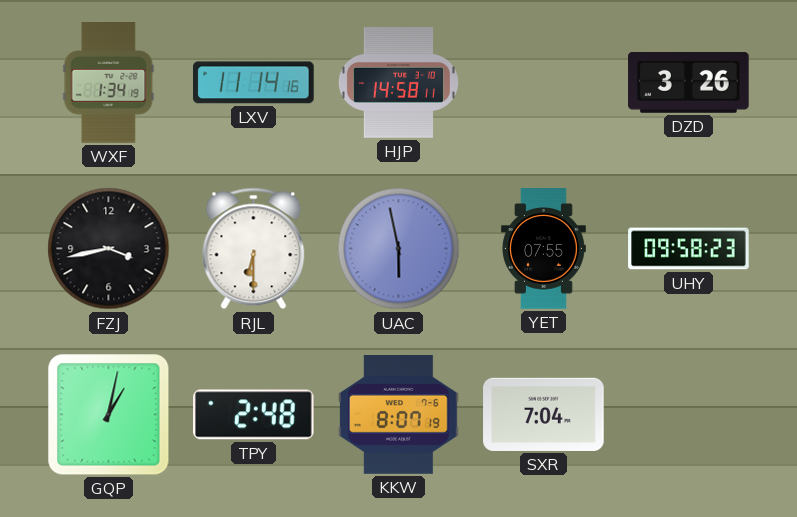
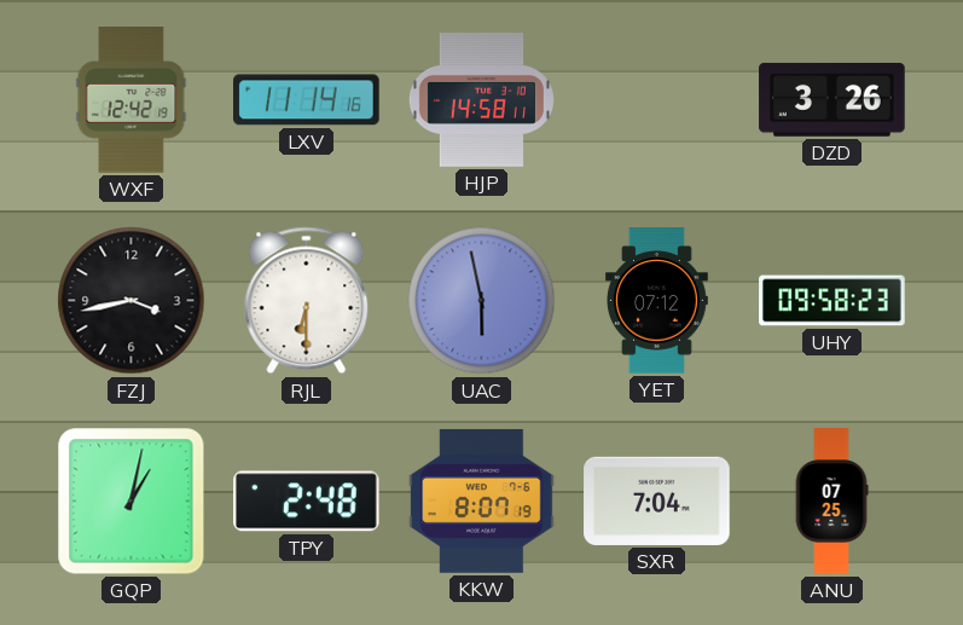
WXF: 1:34 -> 12:42
YET: 07:55 -> 07:12
ANU: none -> 07:25
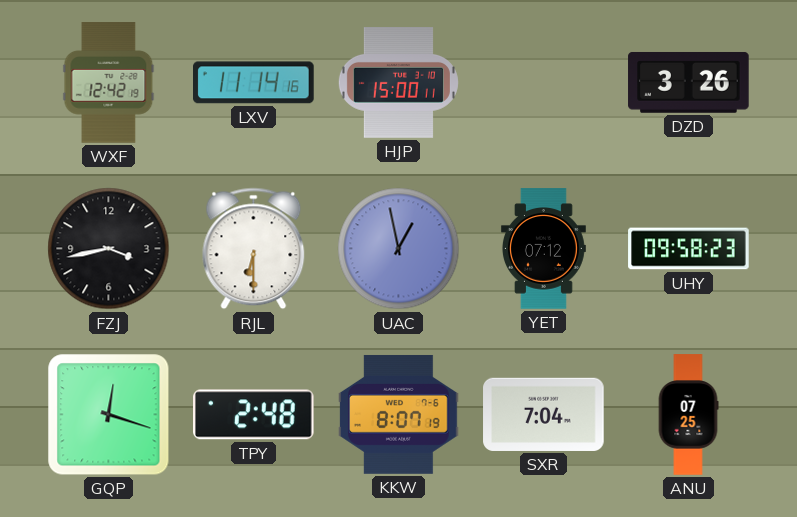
HJP: 14:58 -> 15:00
UAC: 5:58 -> 12:58
GQP: 1:02 -> 12:18
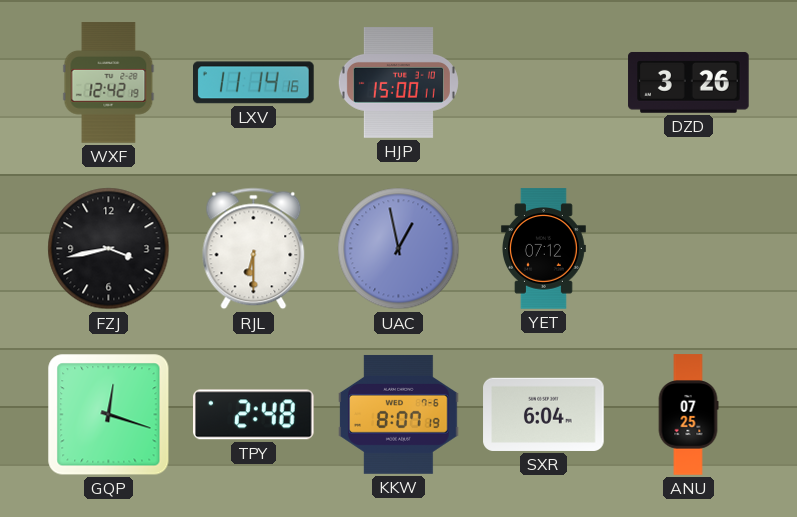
UHY: 09:58 -> none
SXR: 7:04 -> 6:04
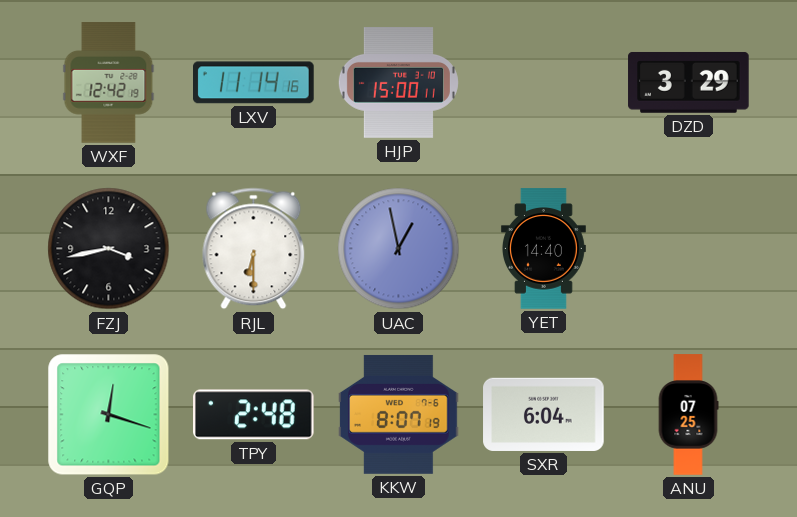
DZD: 3:26 -> 3:29
YET: 07:12 -> 14:40
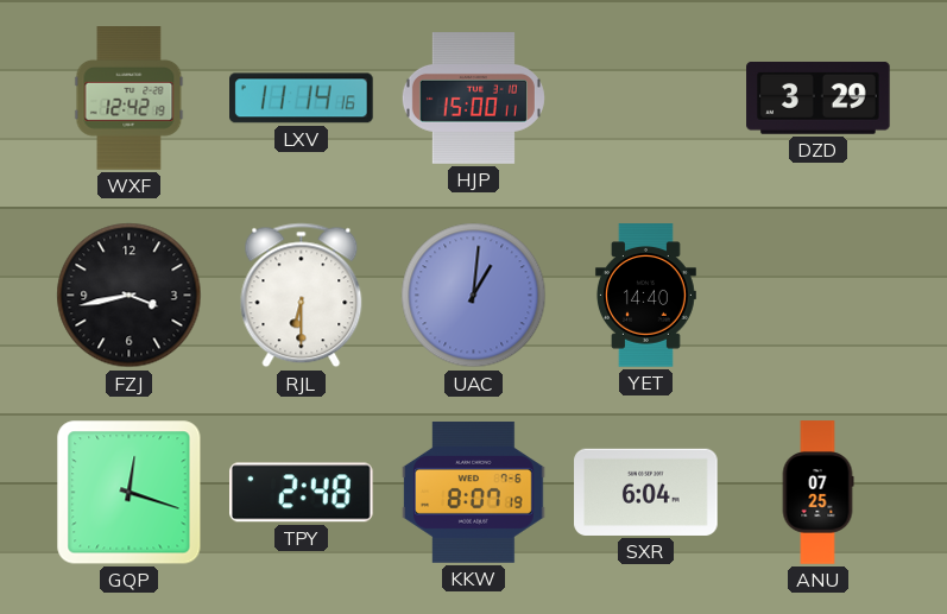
UAC: 12:58 -> 1:01
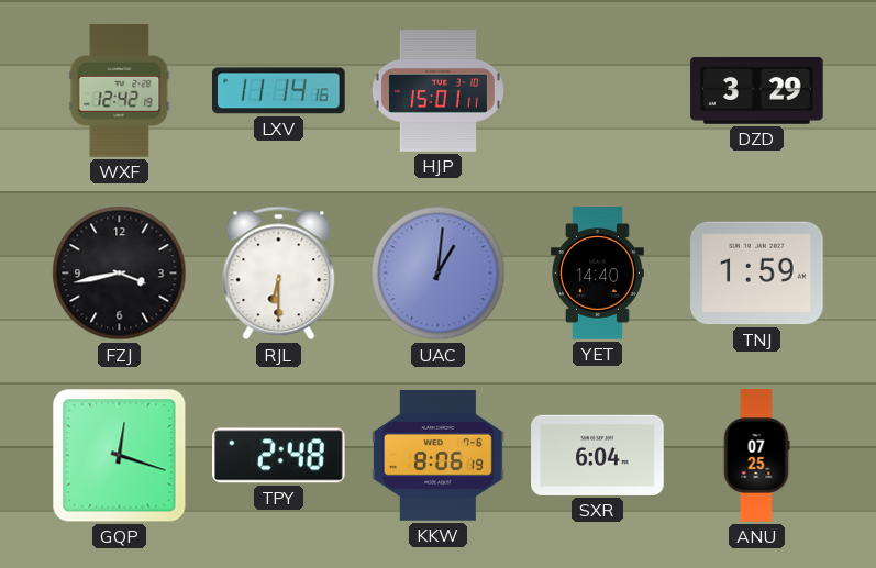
HJP: 15:00 -> 15:01
TNJ: none -> 1:59
KKW: 8:07 -> 8:06
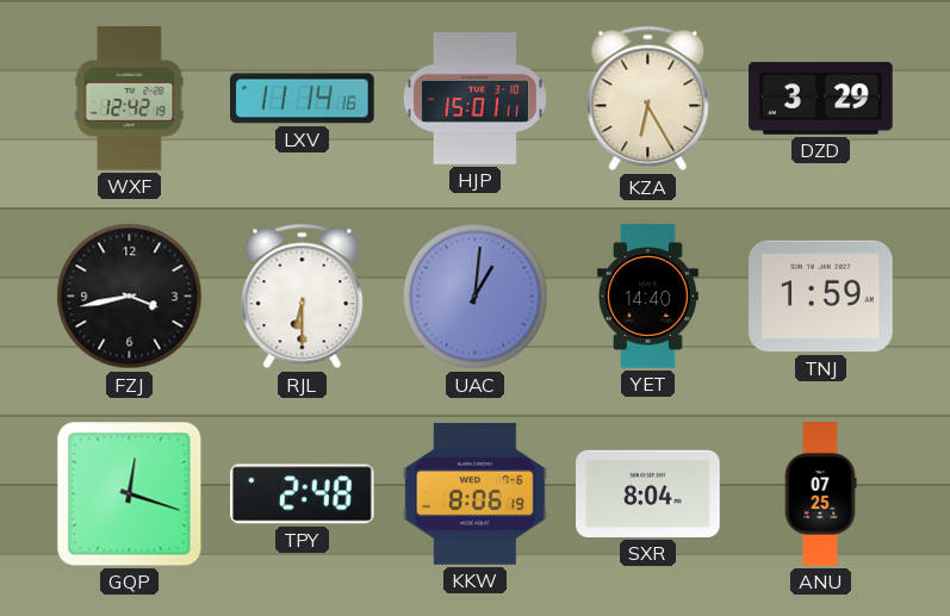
KZA: none -> 6:25
SXR: 6:04 -> 8:04
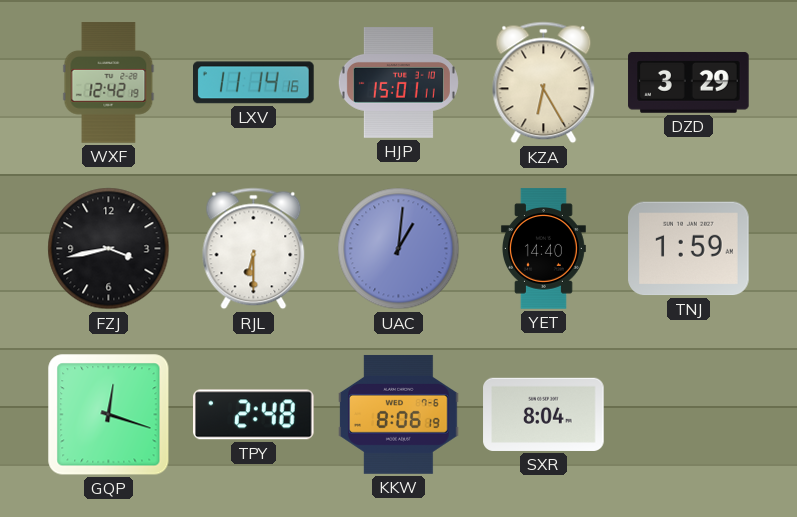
ANU: 07:25 -> none
